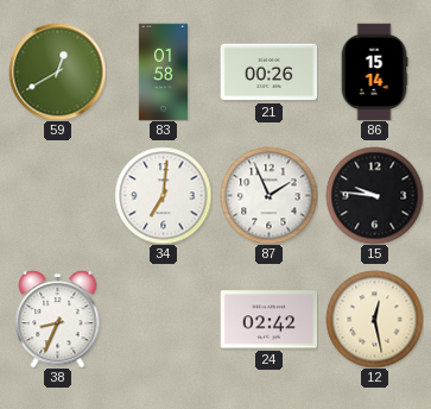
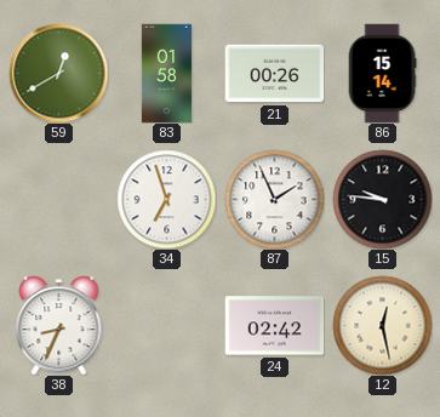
34: 7:01 -> 6:57
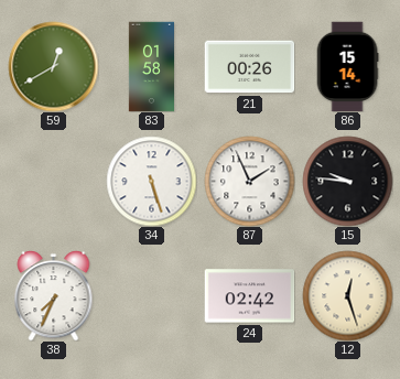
34: 6:57 -> 5:27
38: 8:34 -> 7:34
12: 12:28 -> 12:27
